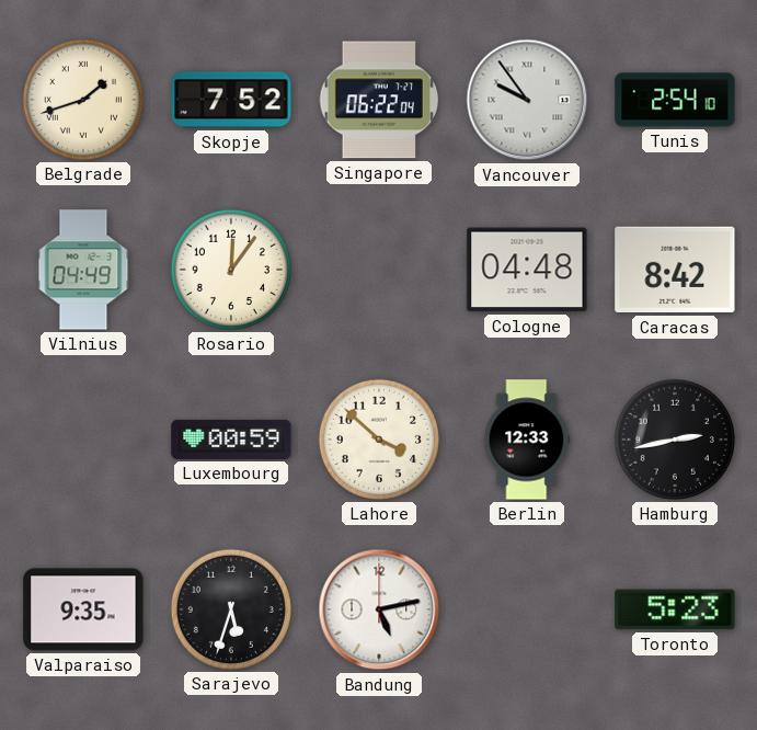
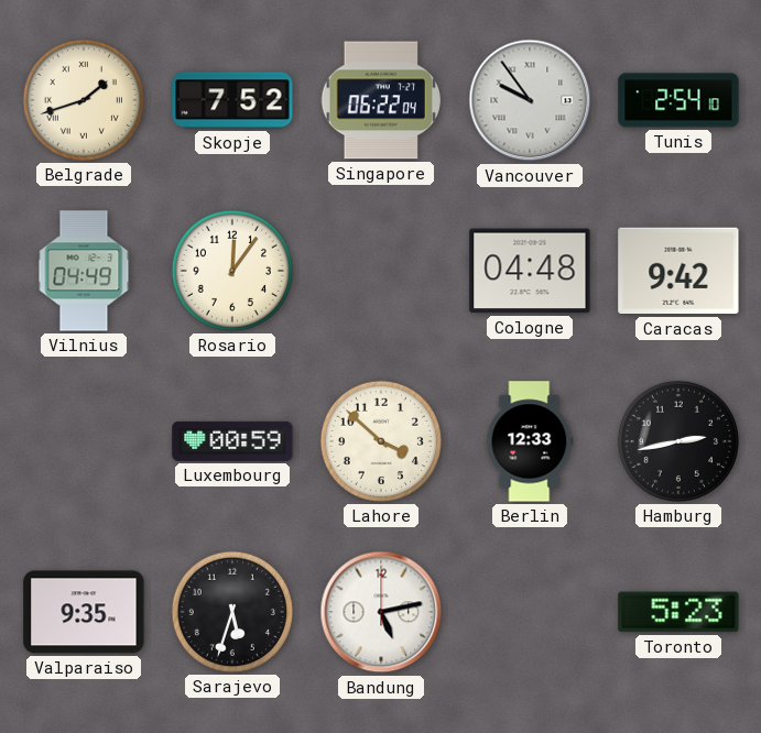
Caracas: 8:42 -> 9:42
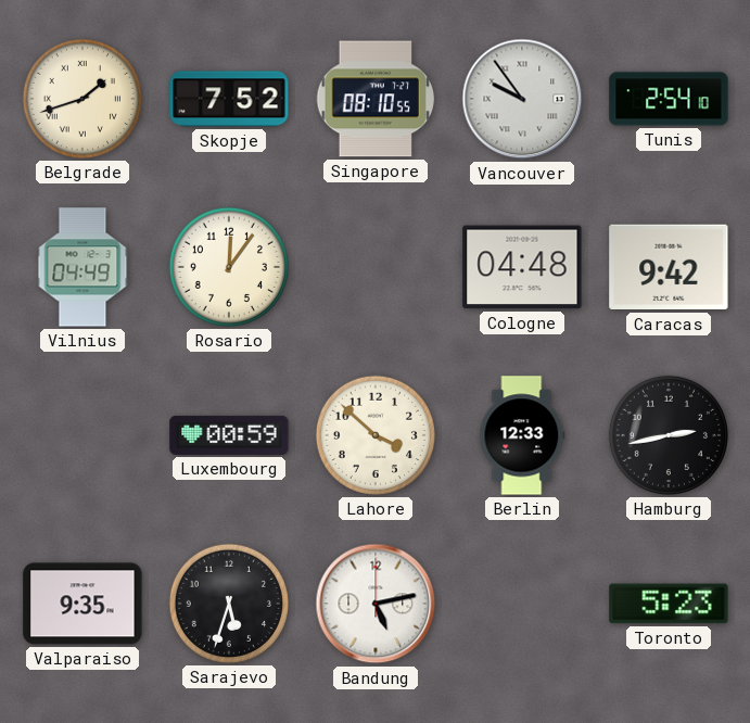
Singapore: 06:22 -> 08:10
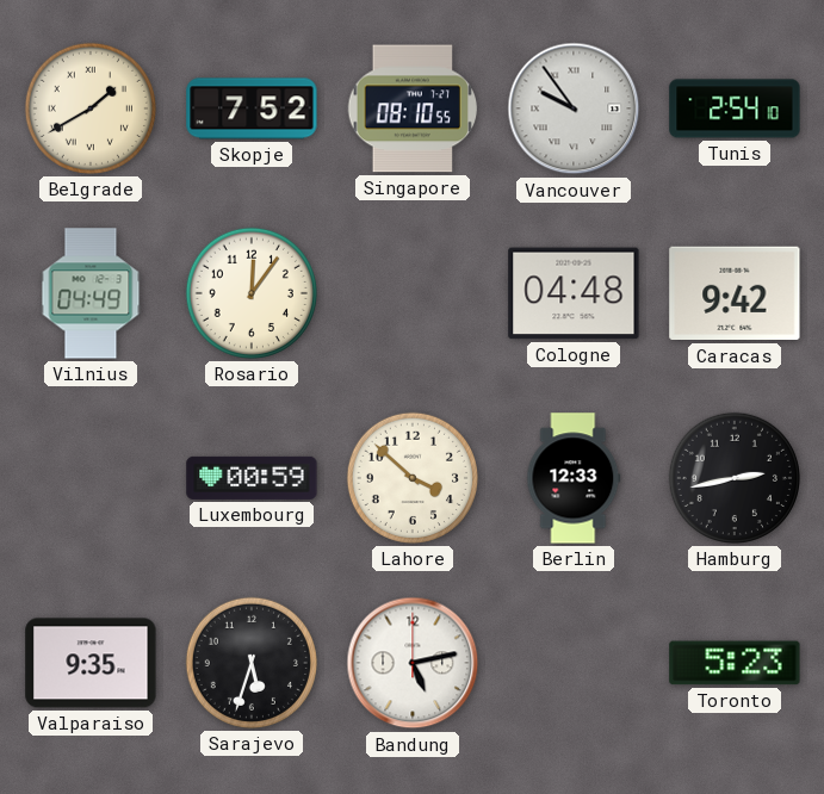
Belgrade: 1:42 -> 1:40
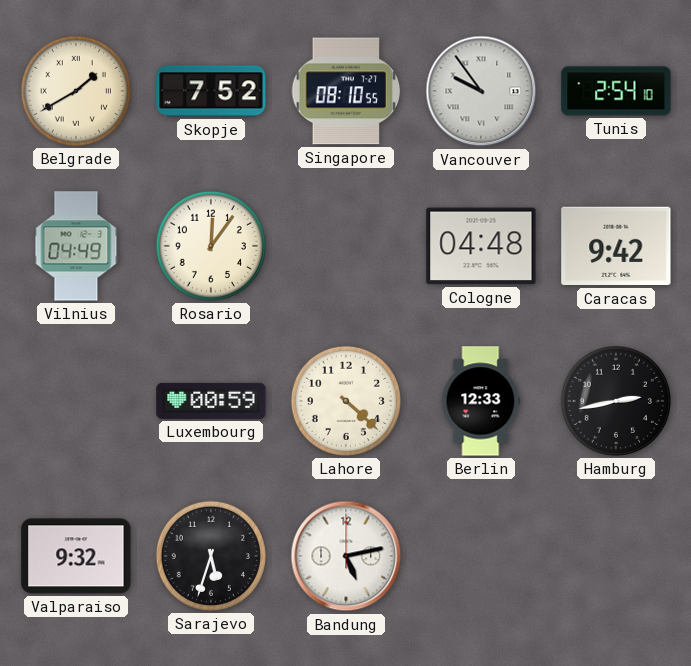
Lahore: 3:52 -> 4:22
Valparaiso: 9:35 -> 9:32
Toronto: 5:23 -> none
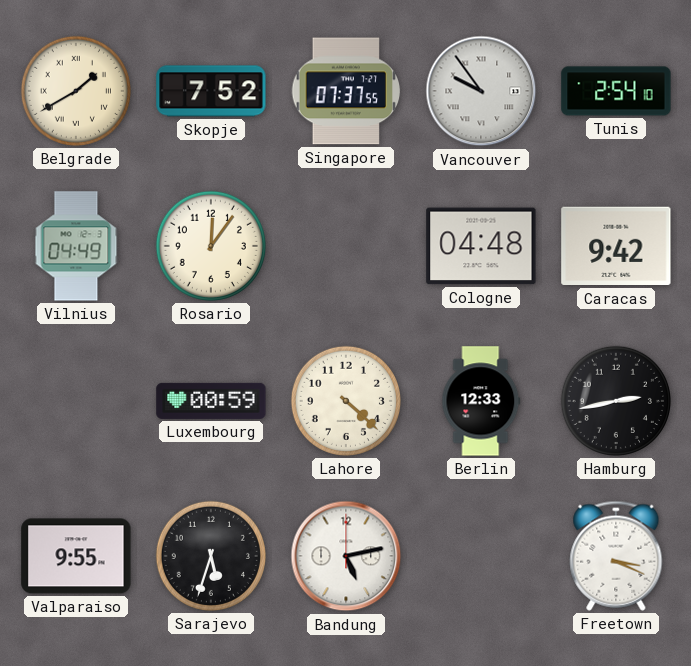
Singapore: 08:10 -> 07:37
Valparaiso: 9:32 -> 9:55
Freetown: none -> 3:19
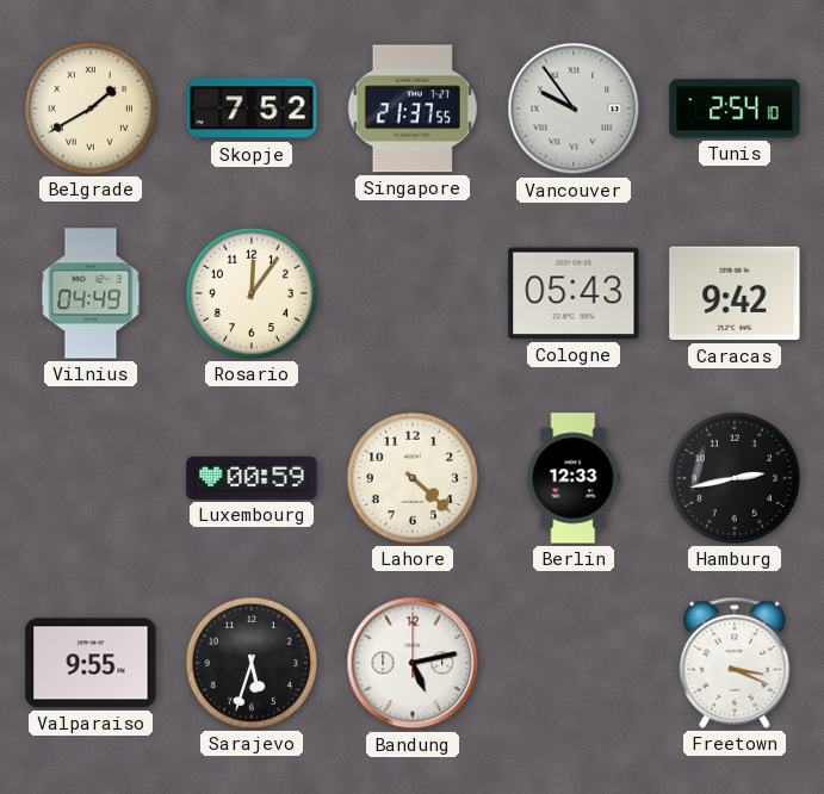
Singapore: 07:37 -> 21:37
Cologne: 04:48 -> 05:43
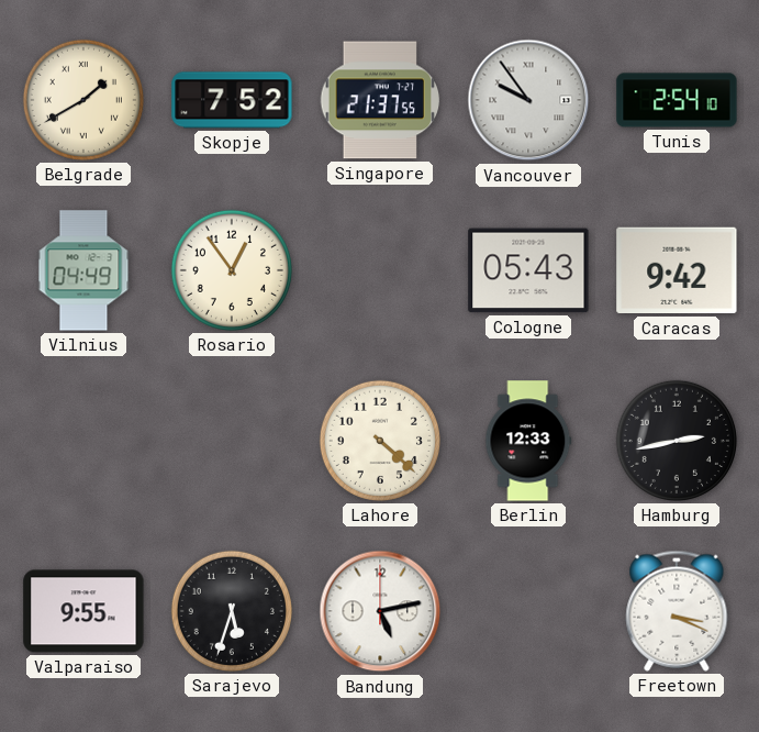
Rosario: 12:06 -> 12:54
Luxembourg: 00:59 -> none
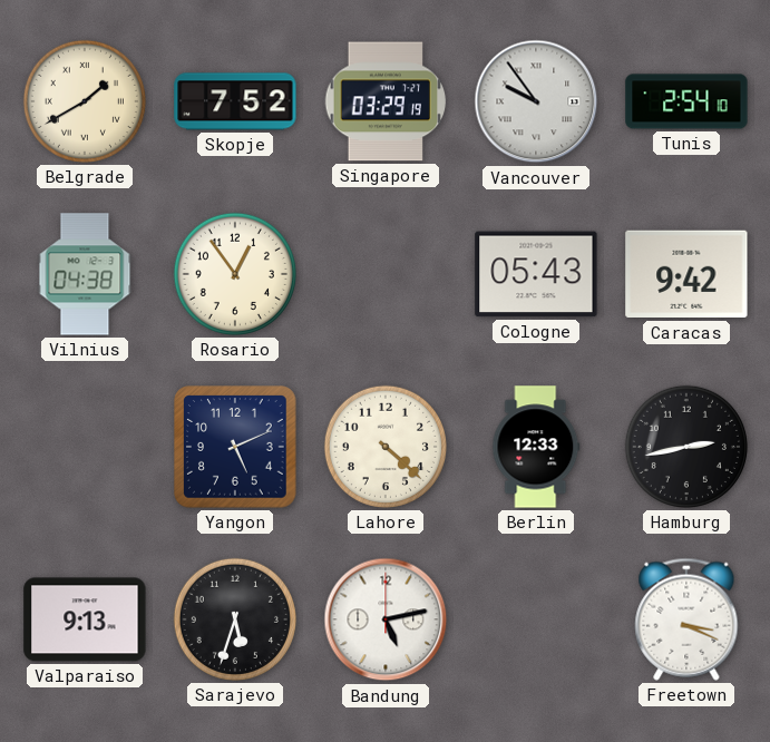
Singapore: 21:37 -> 03:29
Vilnius: 04:49 -> 04:38
Yangon: none -> 5:11
Valparaiso: 9:55 -> 9:13
